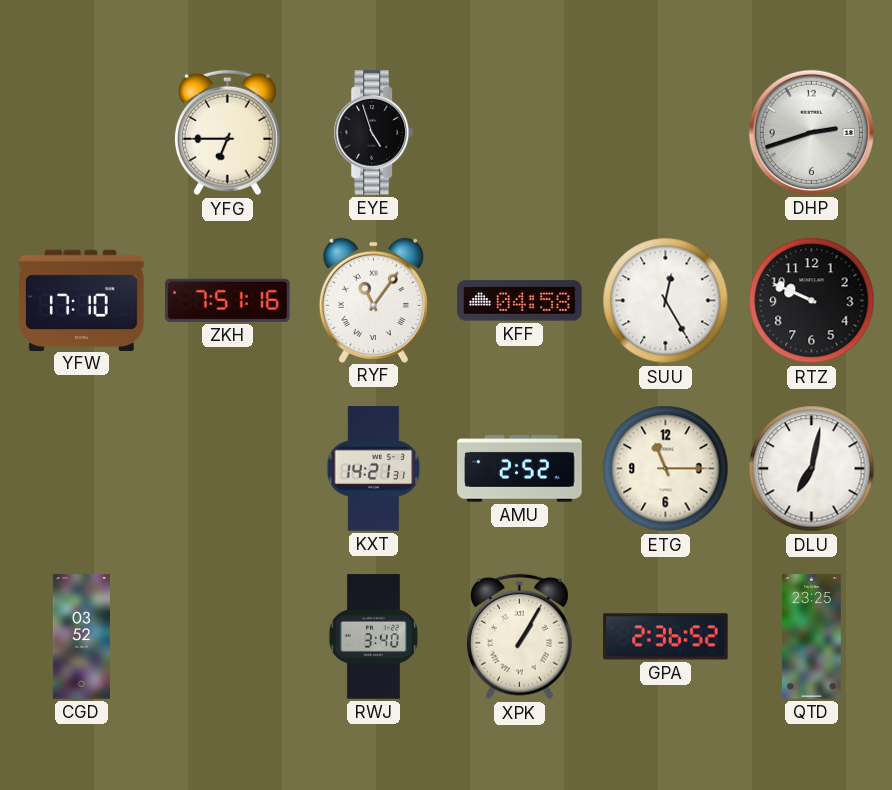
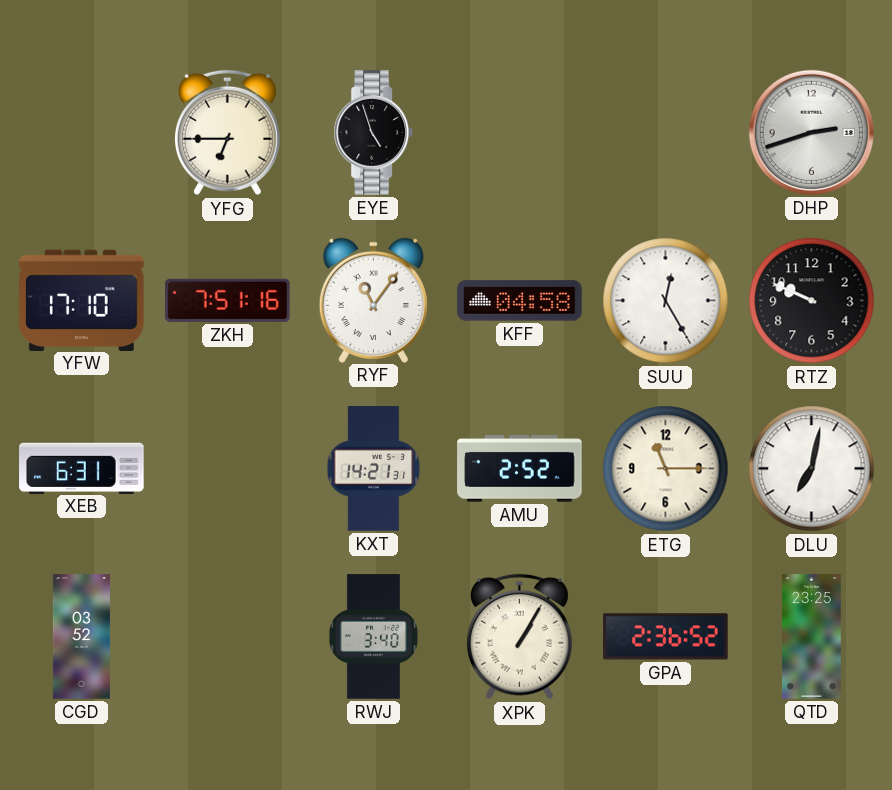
XEB: none -> 6:31
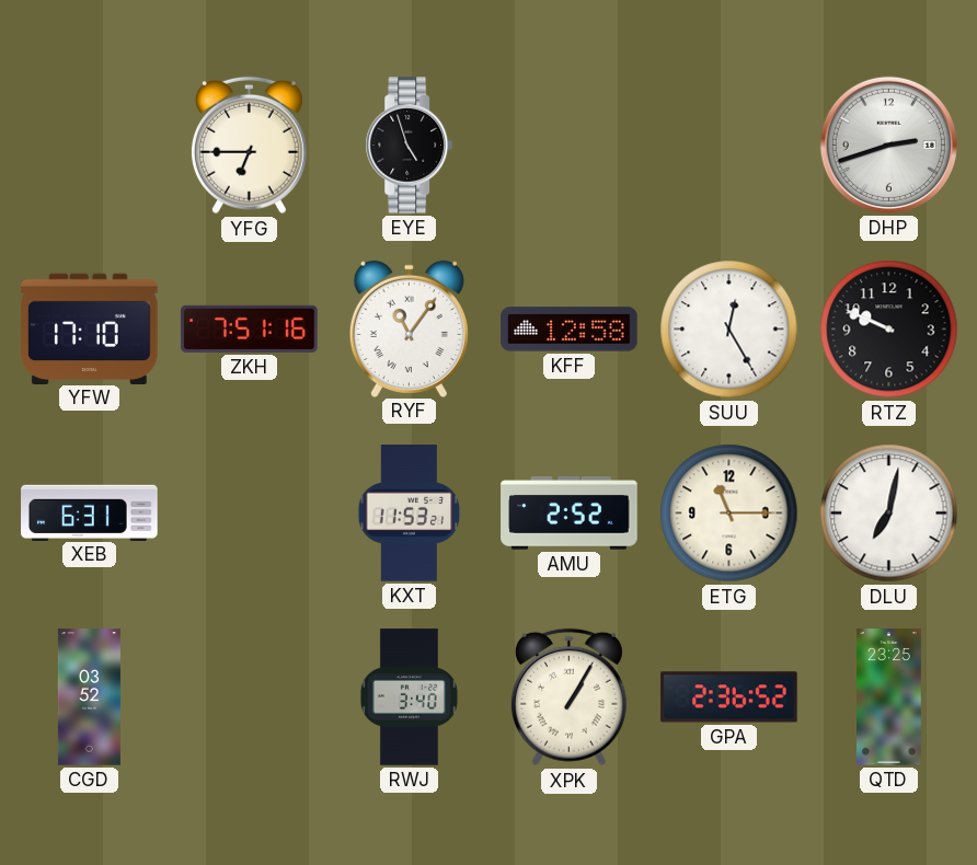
KFF: 04:58 -> 12:58
KXT: 14:21 -> 11:53
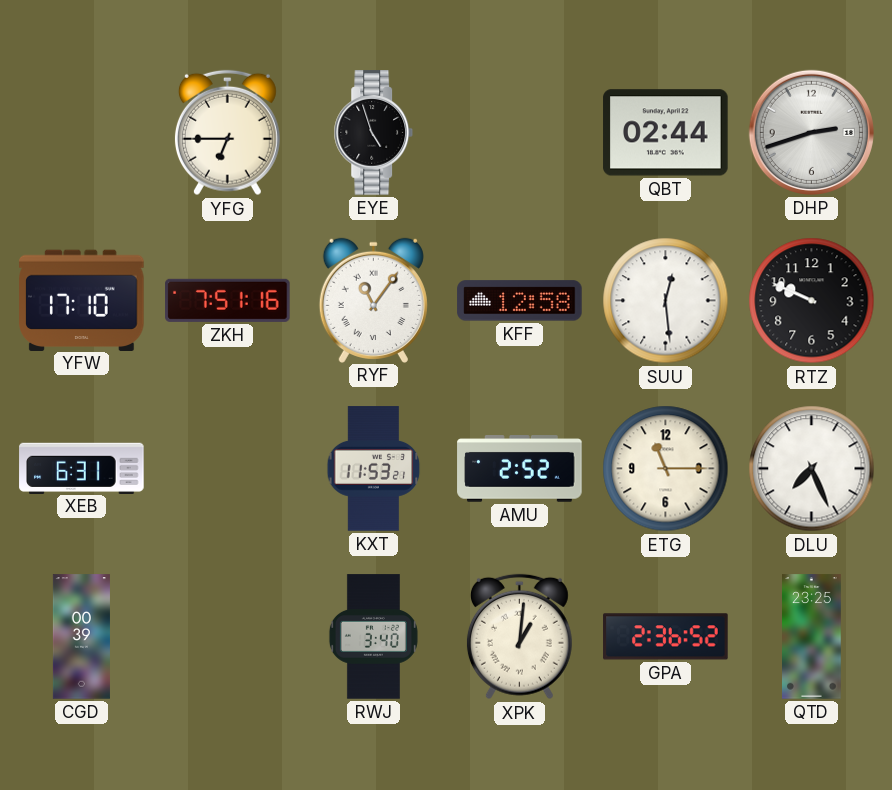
QBT: none -> 02:44
SUU: 12:25 -> 12:29
DLU: 7:02 -> 7:26
CGD: 03:52 -> 00:39
XPK: 1:05 -> 1:01
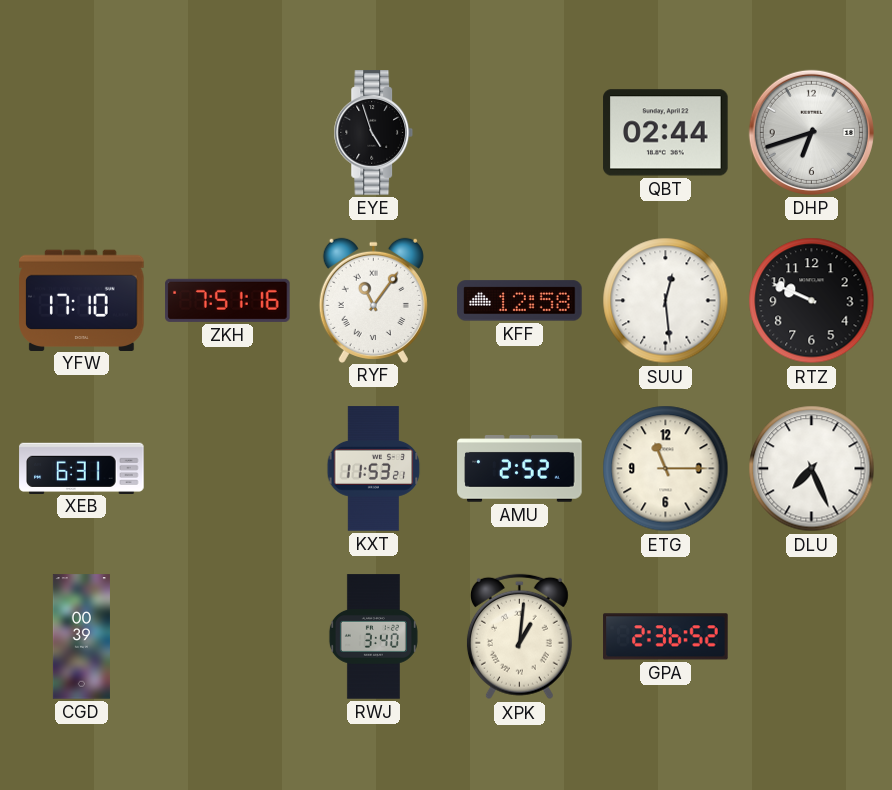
YFG: 6:45 -> none
DHP: 2:42 -> 6:42
QTD: 23:25 -> none
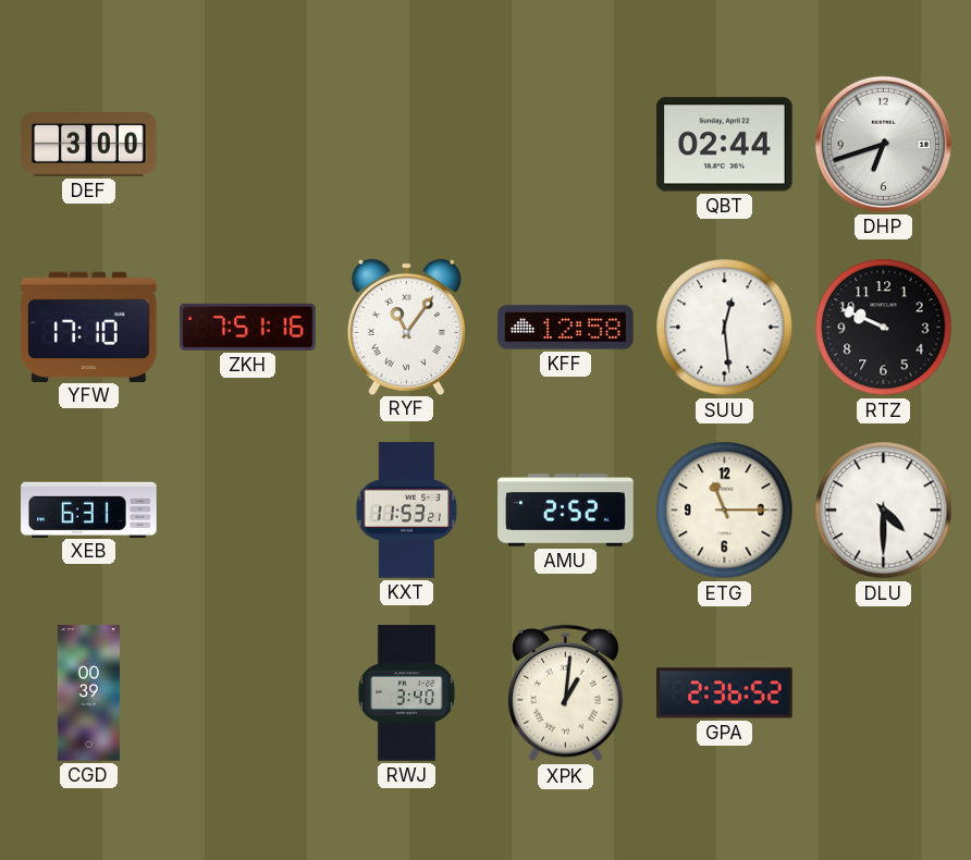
DEF: none -> 3:00
EYE: 4:57 -> none
DLU: 7:26 -> 4:30
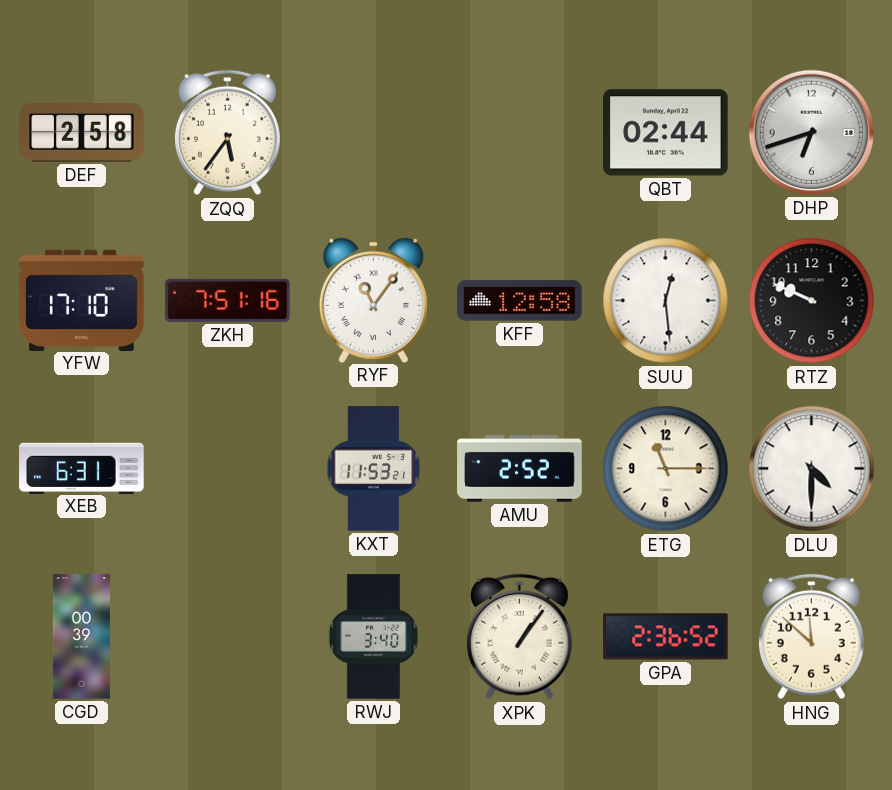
DEF: 3:00 -> 2:58
ZQQ: none -> 5:36
XPK: 1:01 -> 1:06
HNG: none -> 11:52
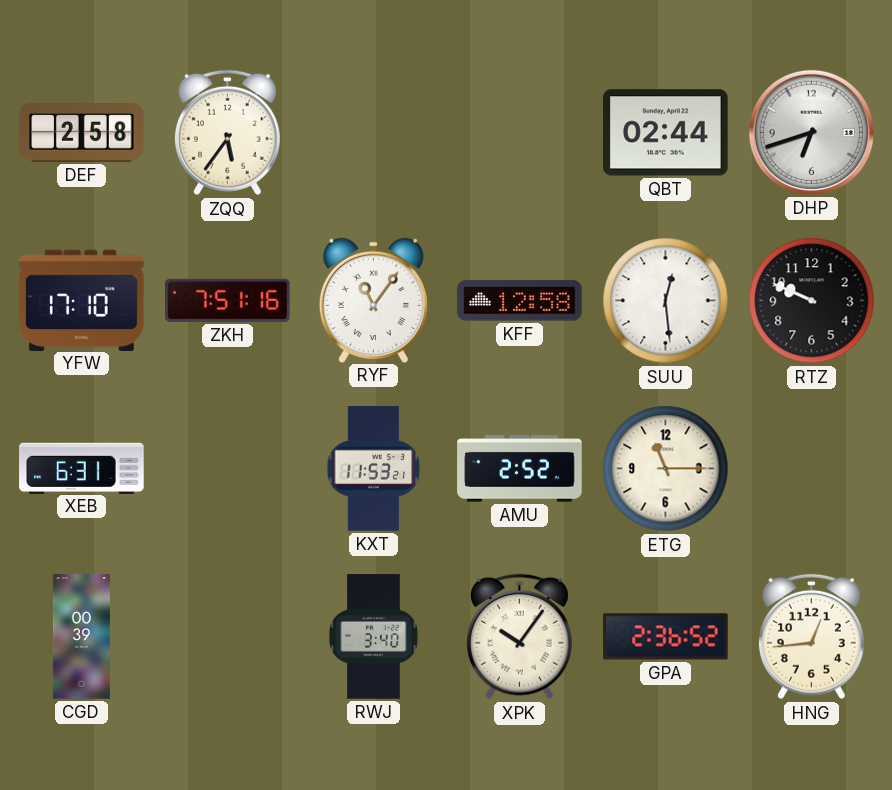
DLU: 4:30 -> none
XPK: 1:06 -> 10:06
HNG: 11:52 -> 12:44
